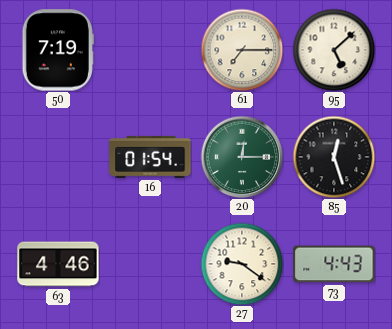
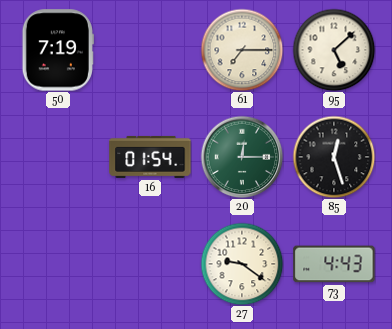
63: 4:46 -> none
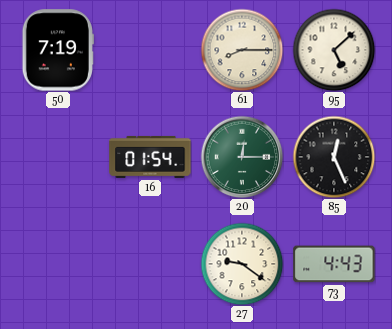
61: 7:15 -> 8:15
85: 12:27 -> 12:26
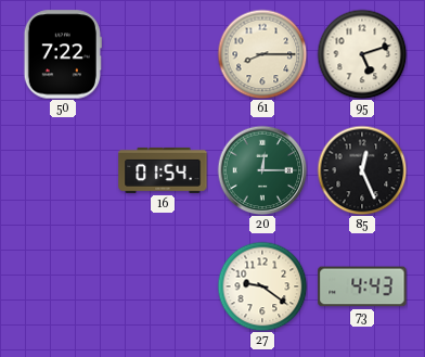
50: 7:19 -> 7:22
95: 5:08 -> 5:12
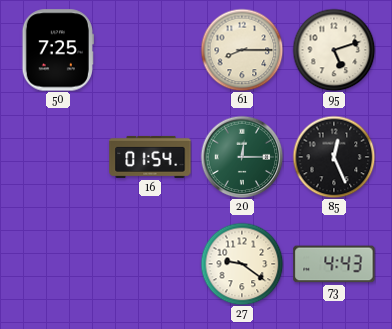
50: 7:22 -> 7:25
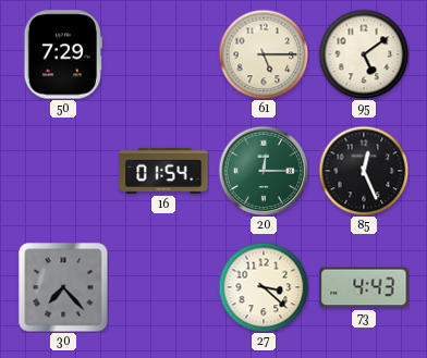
50: 7:25 -> 7:29
61: 8:15 -> 5:15
95: 5:12 -> 5:09
30: none -> 7:23
27: 9:21 -> 3:22
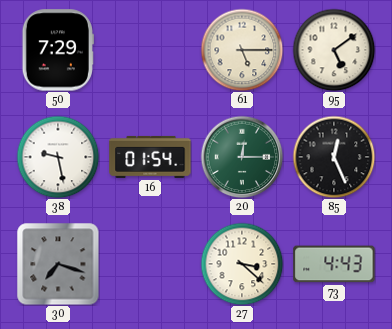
38: none -> 9:28
30: 7:23 -> 7:18
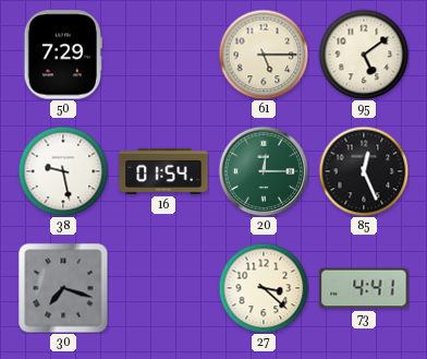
73: 4:43 -> 4:41
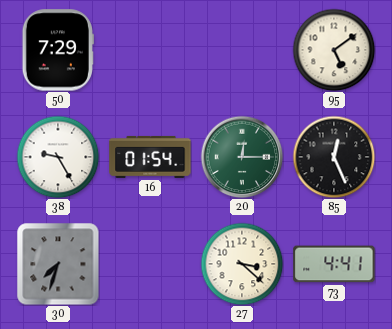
61: 5:15 -> none
38: 9:28 -> 9:25
30: 7:18 -> 7:33
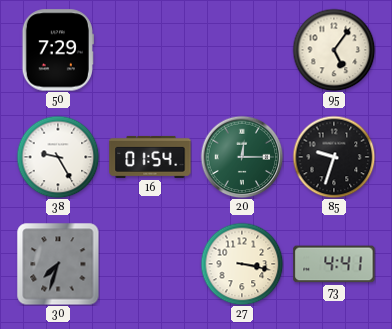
95: 5:09 -> 5:06
85: 12:26 -> 9:33
27: 3:22 -> 3:17
